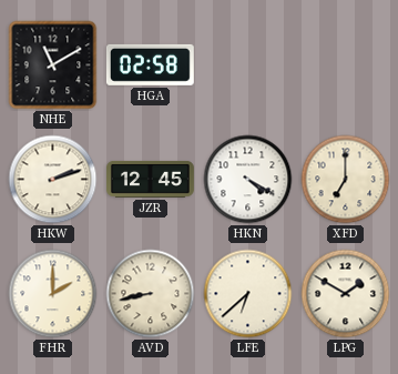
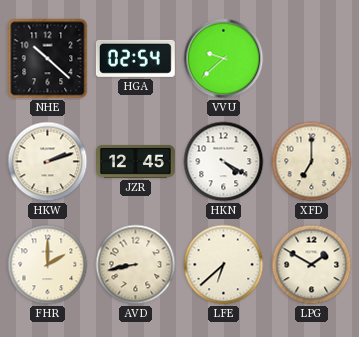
NHE: 11:10 -> 10:22
HGA: 02:58 -> 02:54
VVU: none -> 9:38
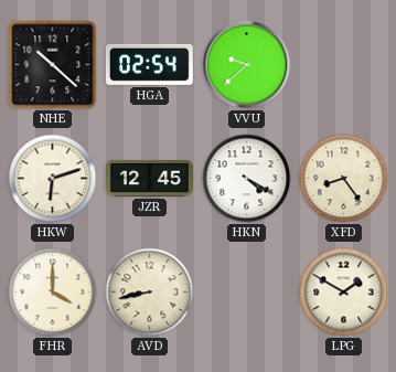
HKW: 2:12 -> 6:12
XFD: 7:00 -> 8:24
FHR: 2:00 -> 4:00
LFE: 6:38 -> none
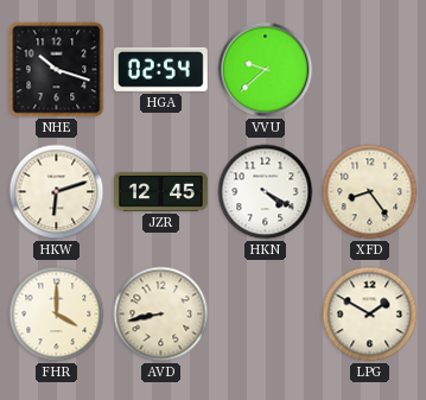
NHE: 10:22 -> 10:18
